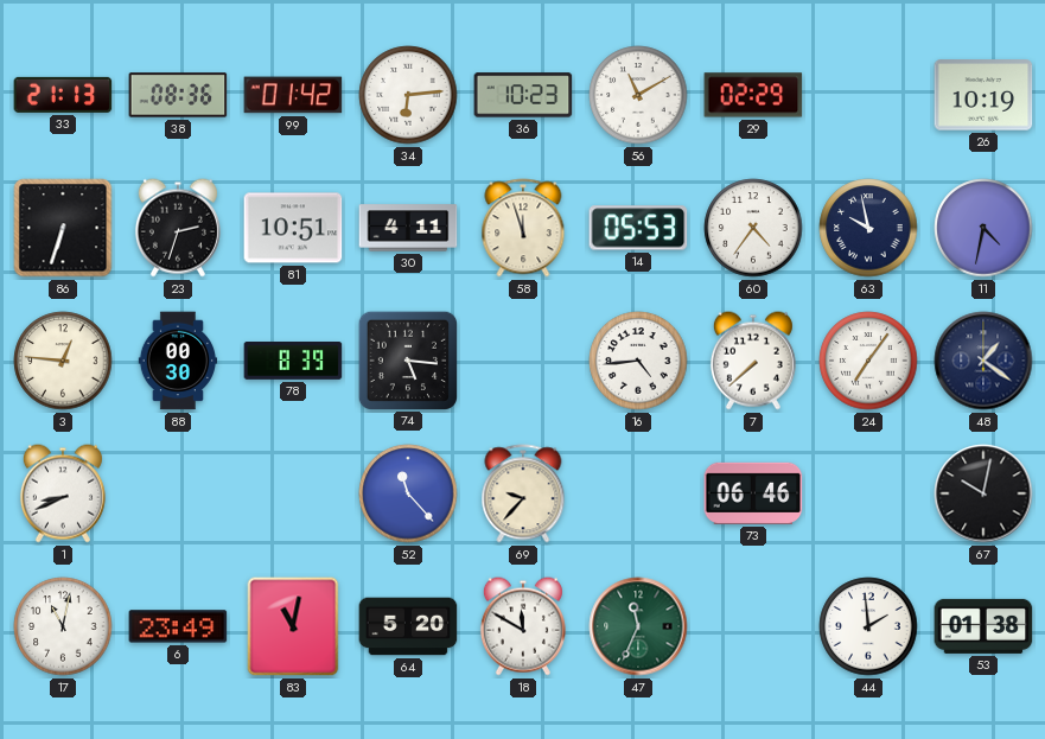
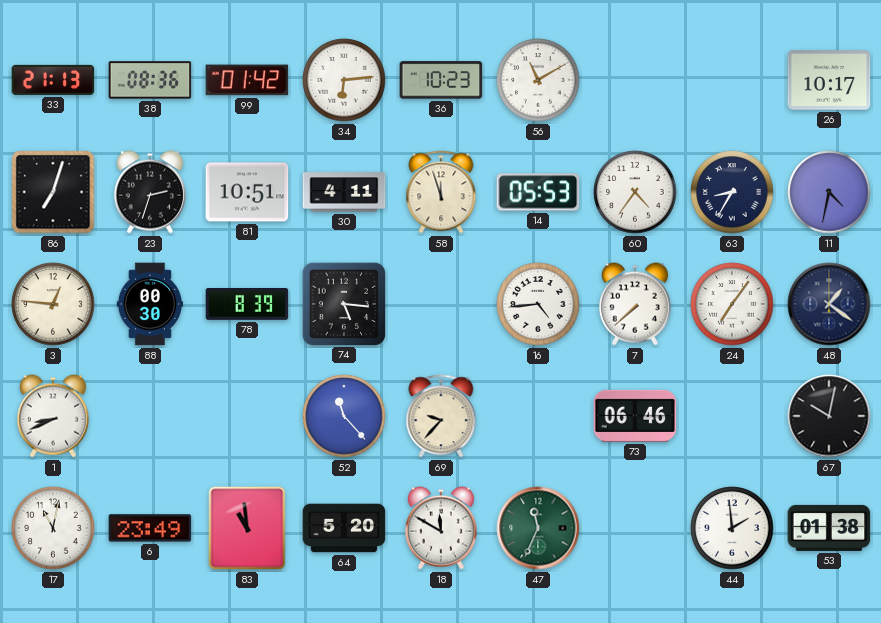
29: 02:29 -> none
26: 10:19 -> 10:17
86: 6:33 -> 7:03
63: 9:58 -> 8:35
83: 11:02 -> 10:59
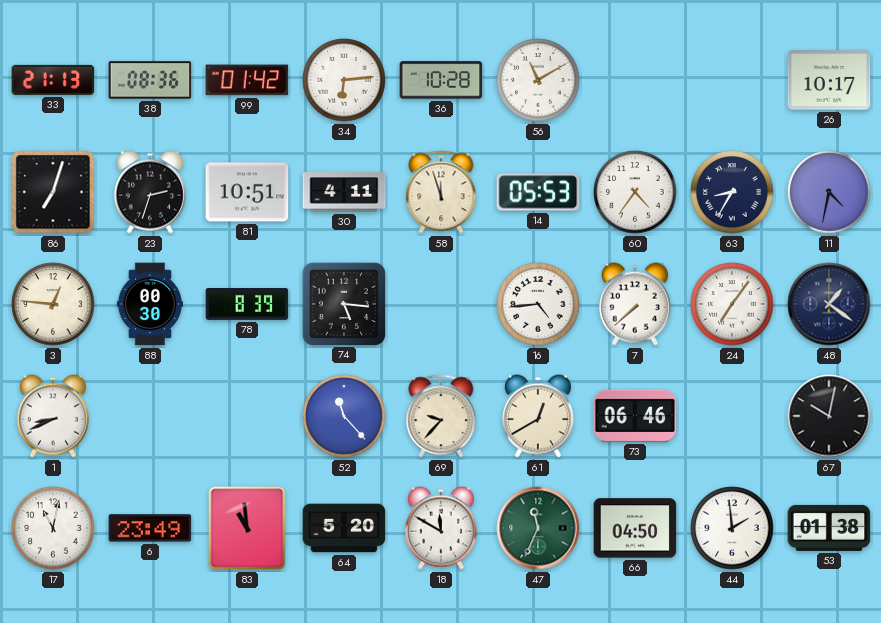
36: 10:23 -> 10:28
61: none -> 12:40
66: none -> 04:50
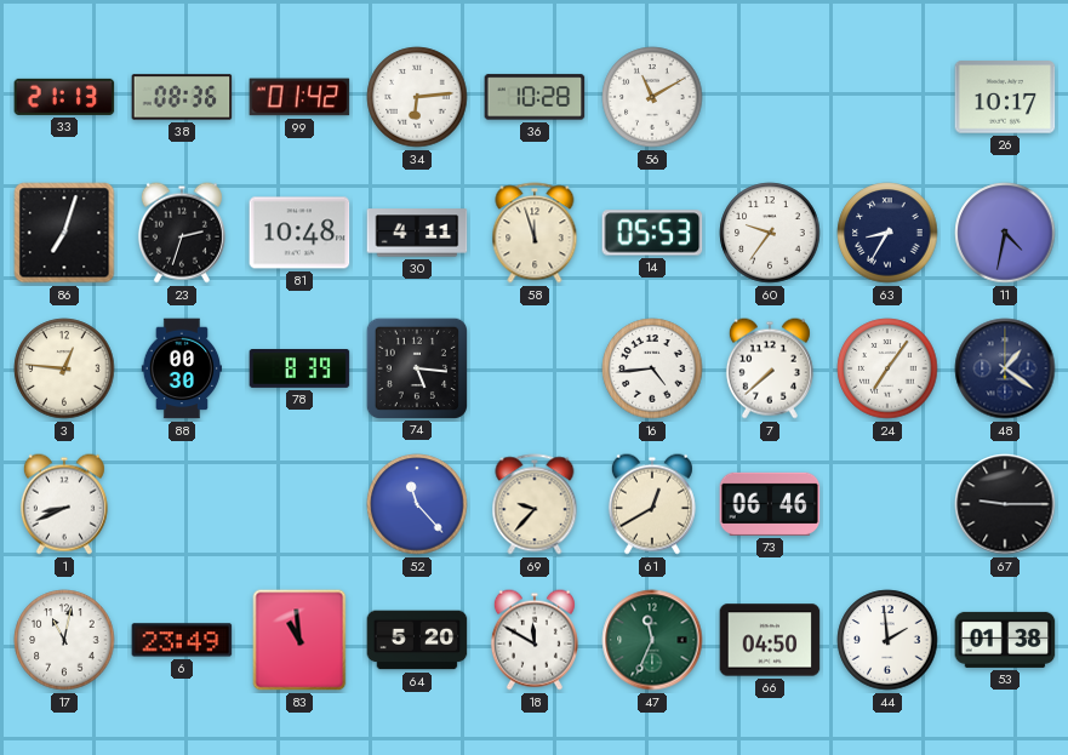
81: 10:51 -> 10:48
60: 4:36 -> 9:36
67: 10:02 -> 9:15
